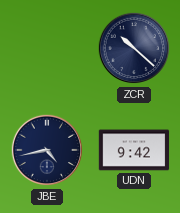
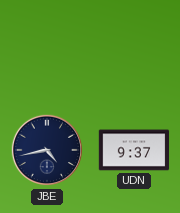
ZCR: 10:22 -> none
UDN: 9:42 -> 9:37
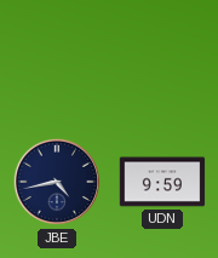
UDN: 9:37 -> 9:59
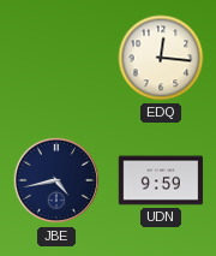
EDQ: none -> 12:16
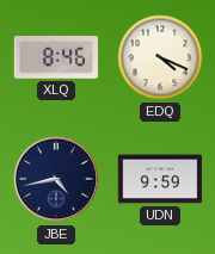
XLQ: none -> 8:46
EDQ: 12:16 -> 4:19
